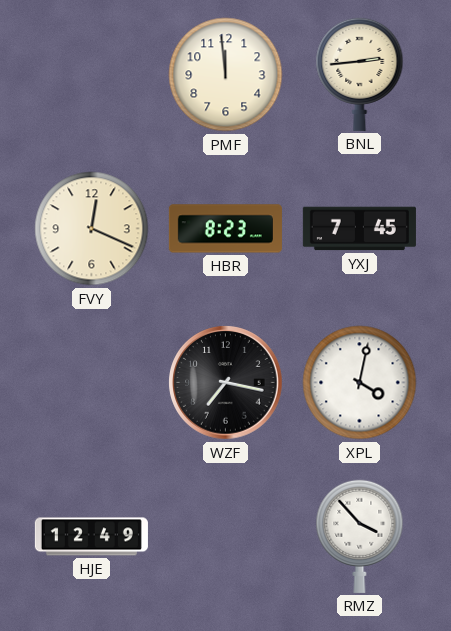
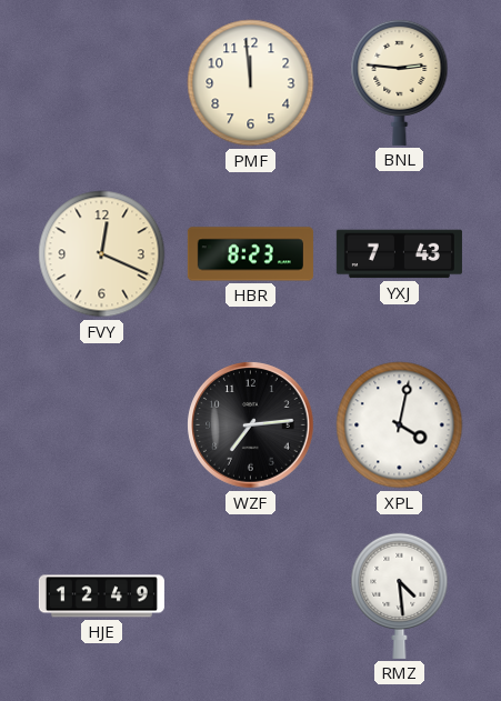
BNL: 2:44 -> 2:46
YXJ: 7:45 -> 7:43
WZF: 7:17 -> 7:14
RMZ: 3:53 -> 4:29
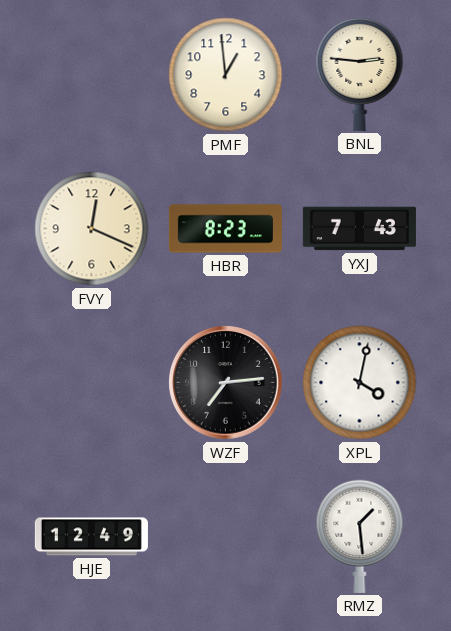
PMF: 11:59 -> 12:59
RMZ: 4:29 -> 1:29
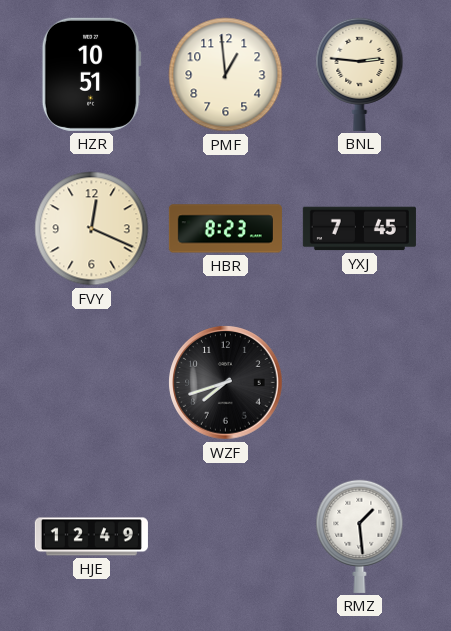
HZR: none -> 10:51
YXJ: 7:43 -> 7:45
WZF: 7:14 -> 7:42
XPL: 4:02 -> none
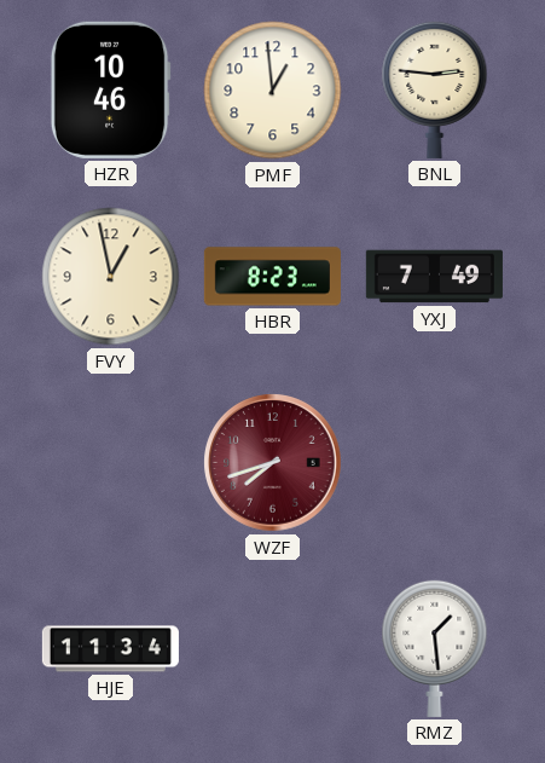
HZR: 10:51 -> 10:46
FVY: 12:19 -> 12:58
YXJ: 7:45 -> 7:49
WZF dial: black -> burgundy
HJE: 12:49 -> 11:34
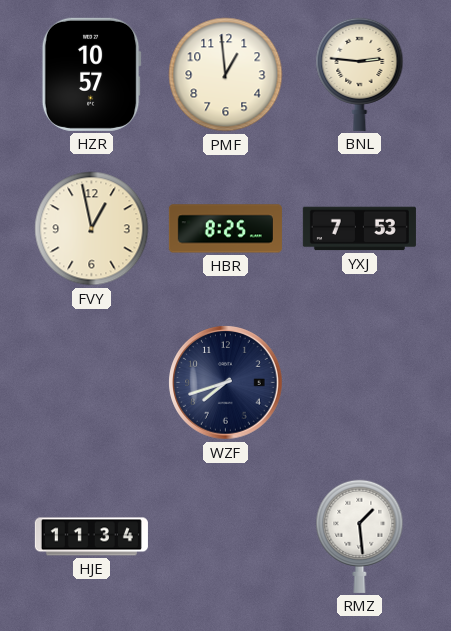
HZR: 10:46 -> 10:57
HBR: 8:23 -> 8:25
YXJ: 7:49 -> 7:53
WZF dial: burgundy -> navy
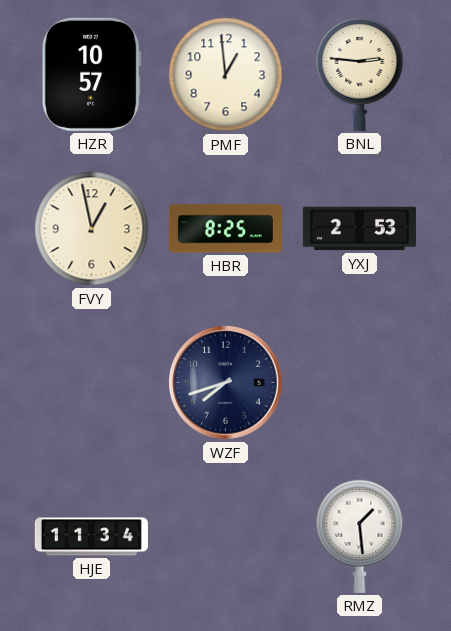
YXJ: 7:53 -> 2:53
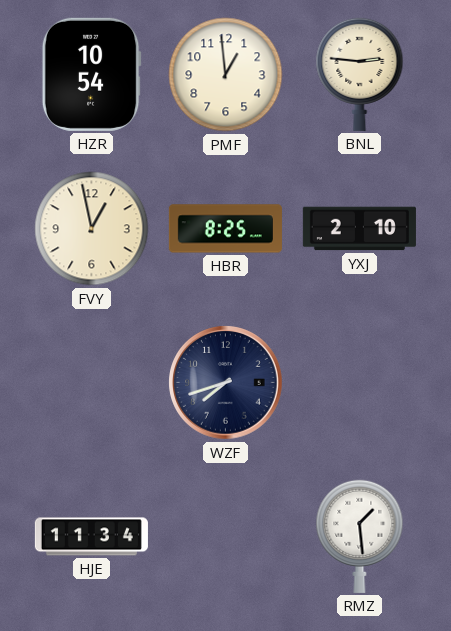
HZR: 10:57 -> 10:54
YXJ: 2:53 -> 2:10
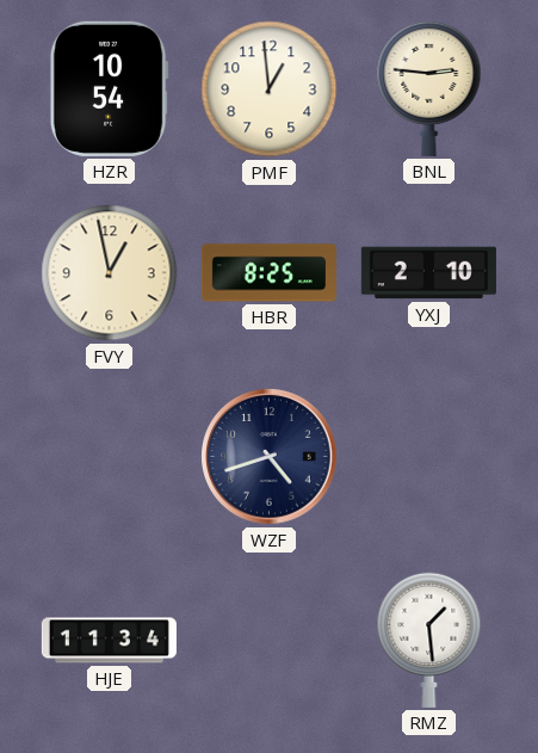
WZF: 7:42 -> 4:42
